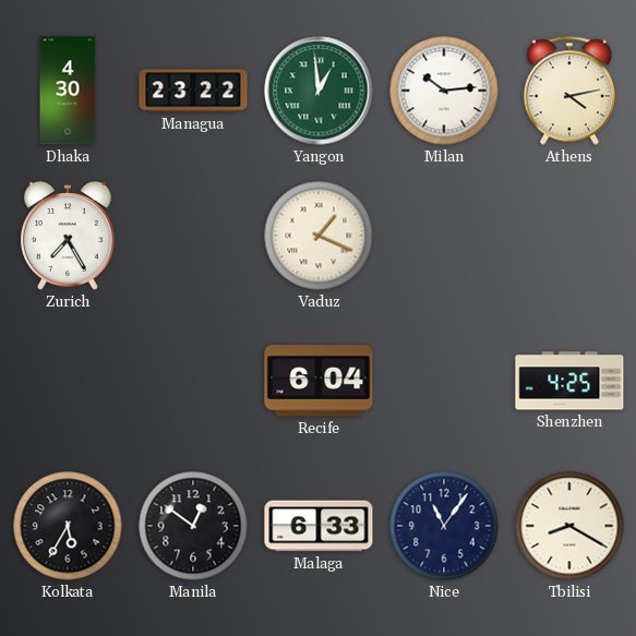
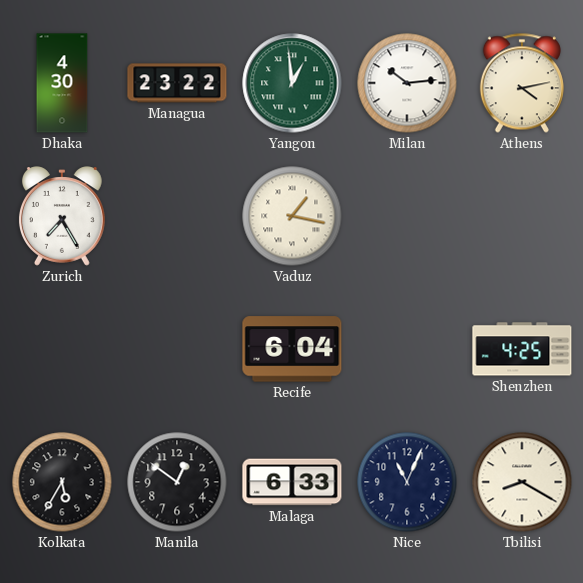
Vaduz: 1:19 -> 1:17
Nice: 11:06 -> 11:04
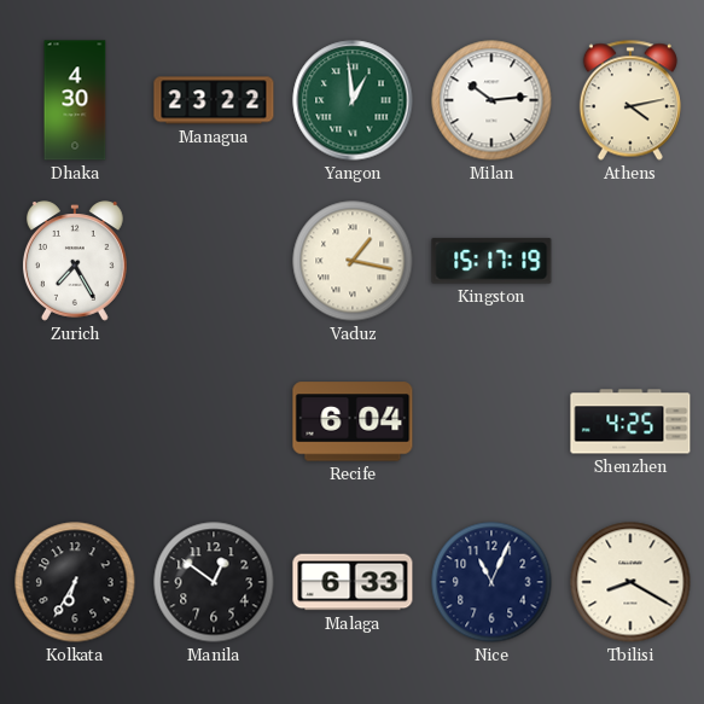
Kingston: none -> 15:17
Kolkata: 5:35 -> 6:35
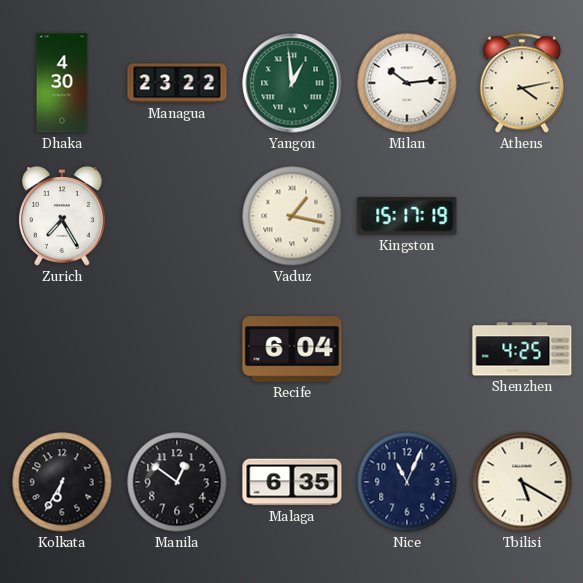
Malaga: 6:33 -> 6:35
Tbilisi: 8:20 -> 5:20
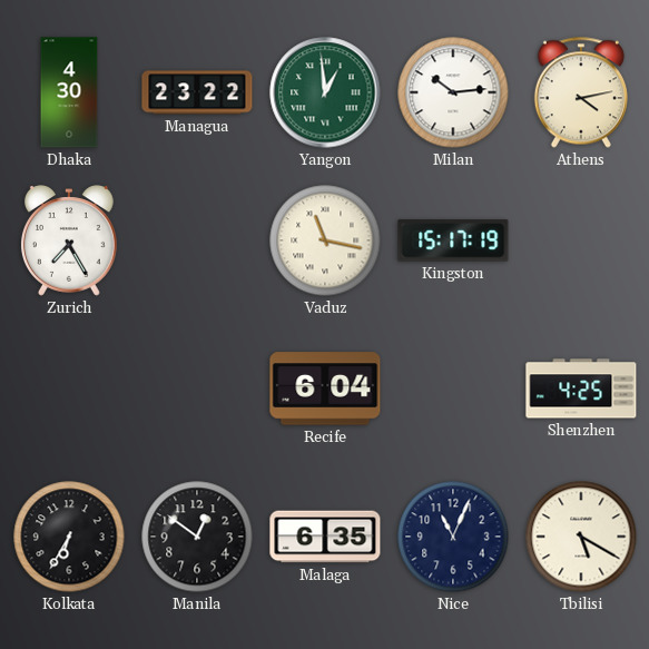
Vaduz: 1:17 -> 11:17
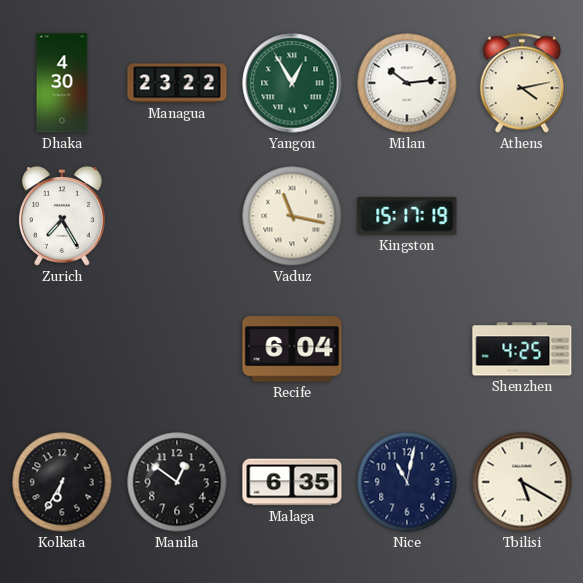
Yangon: 12:59 -> 12:55
Nice: 11:04 -> 11:02
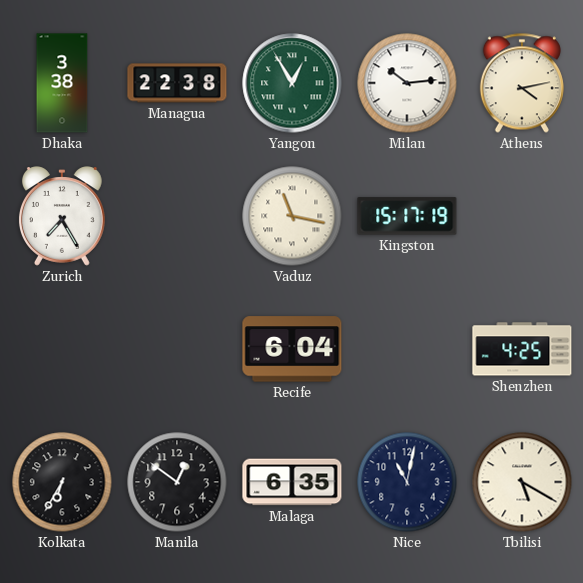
Dhaka: 4:30 -> 3:38
Managua: 23:22 -> 22:38
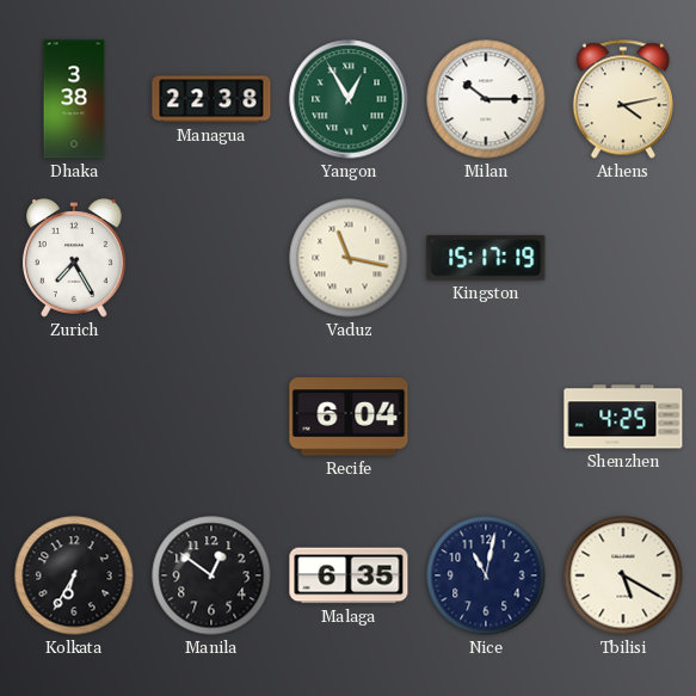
Milan: 10:14 -> 10:15
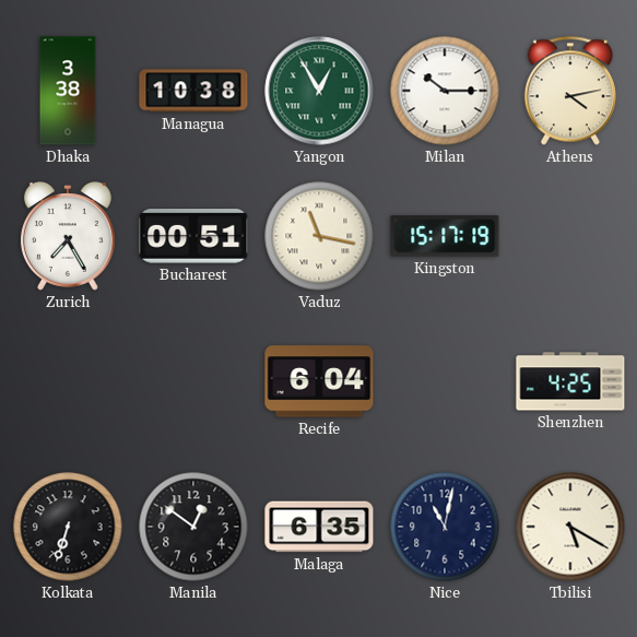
Managua: 22:38 -> 10:38
Bucharest: none -> 00:51
Kolkata: 6:35 -> 6:33
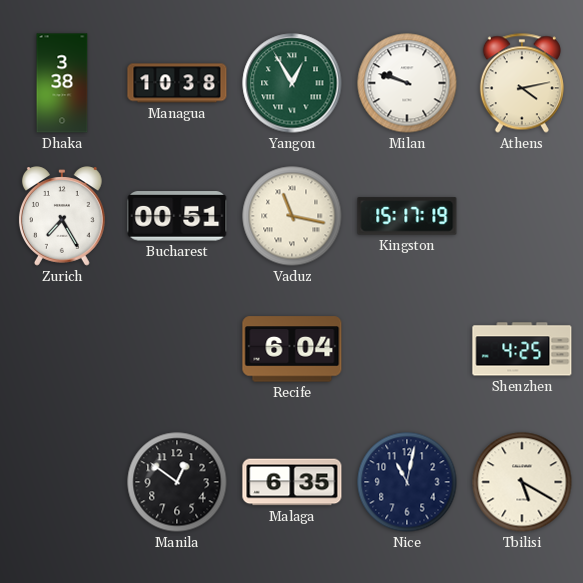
Milan: 10:15 -> 9:48
Kolkata: 6:33 -> none
